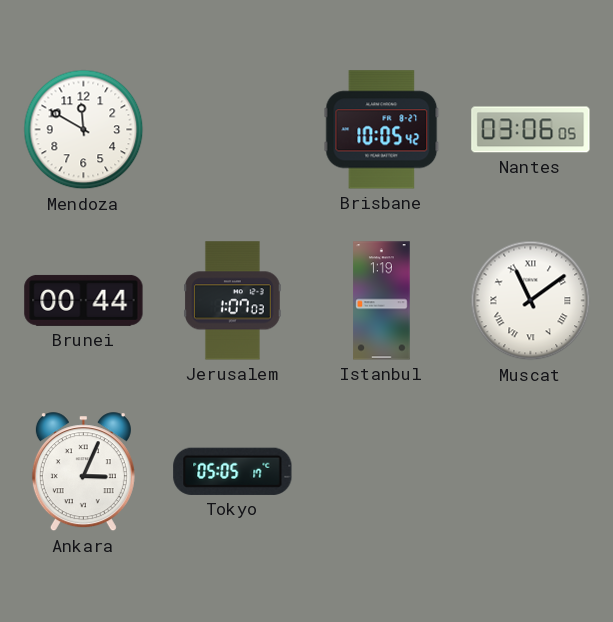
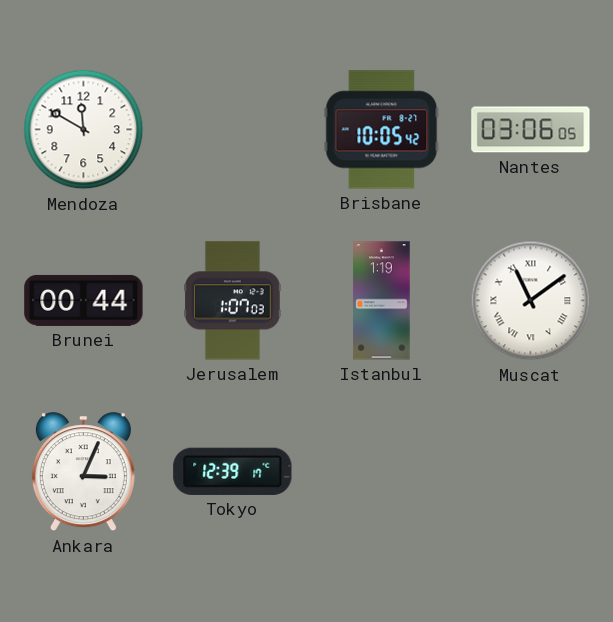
Tokyo: 05:05 -> 12:39
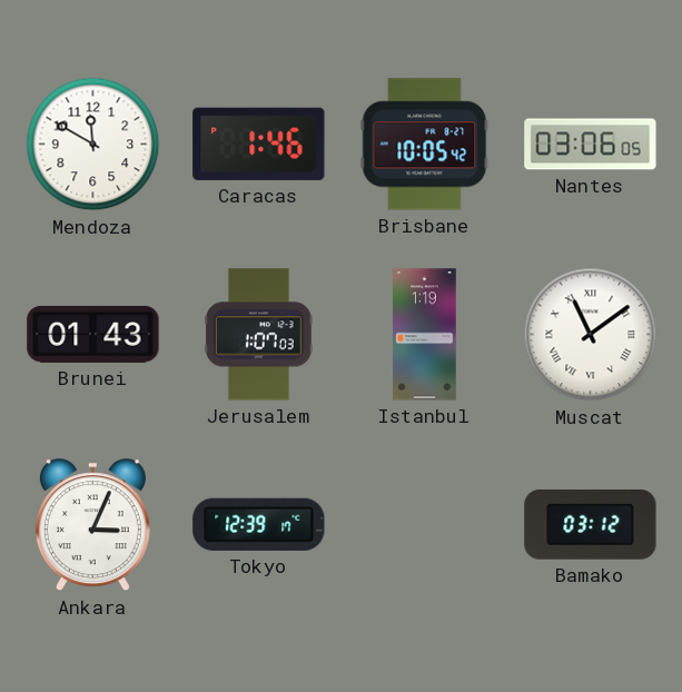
Caracas: none -> 1:46
Brunei: 00:44 -> 01:43
Bamako: none -> 03:12
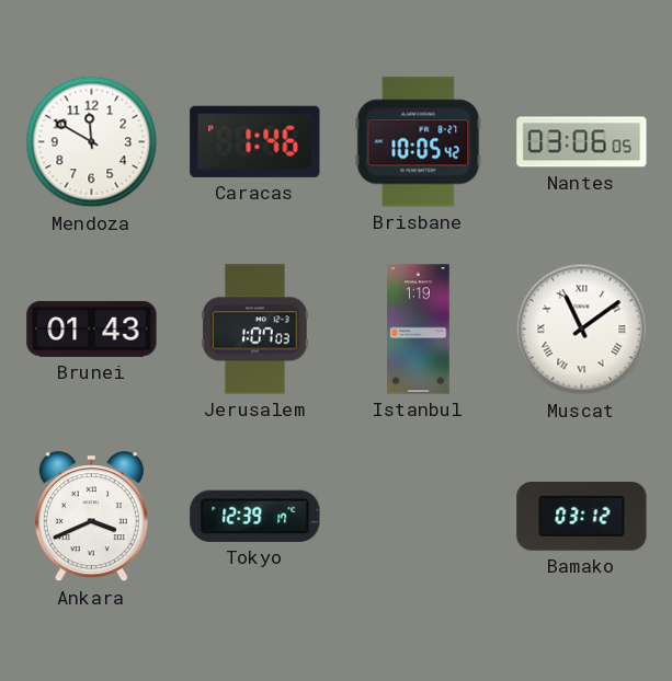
Ankara: 3:04 -> 3:41
